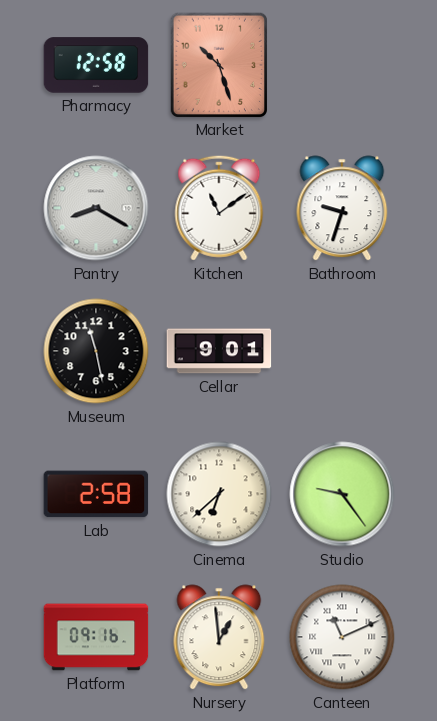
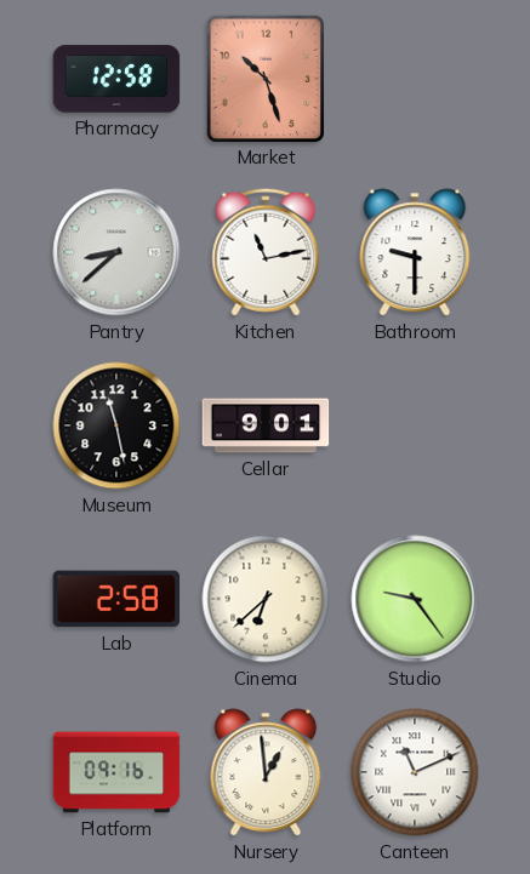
Pantry: 8:20 -> 8:38
Kitchen: 11:09 -> 11:13
Bathroom: 9:33 -> 9:30
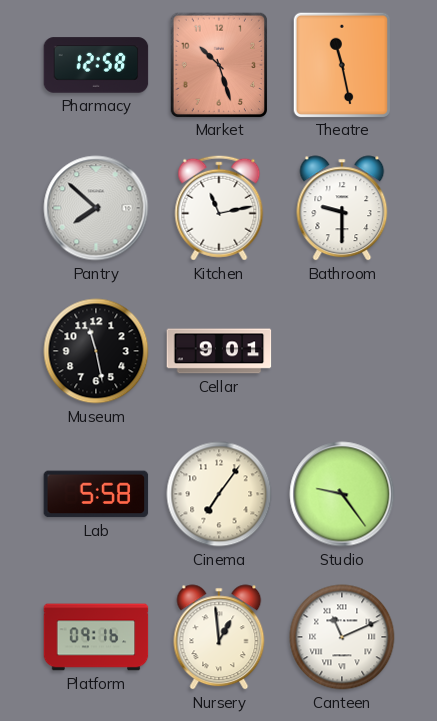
Theatre: none -> 11:28
Pantry: 8:38 -> 7:52
Lab: 2:58 -> 5:58
Cinema: 6:38 -> 7:06
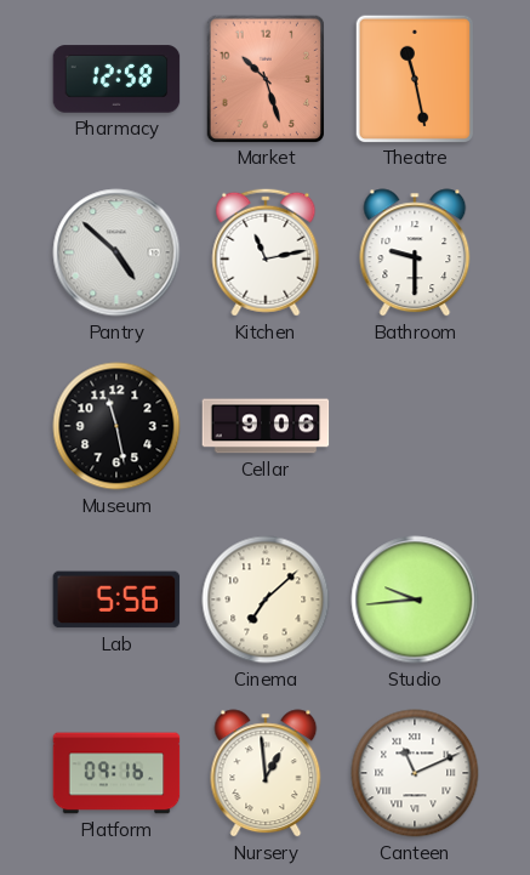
Pantry: 7:52 -> 4:52
Cellar: 9:01 -> 9:06
Lab: 5:58 -> 5:56
Cinema: 7:06 -> 7:08
Studio: 9:24 -> 9:44
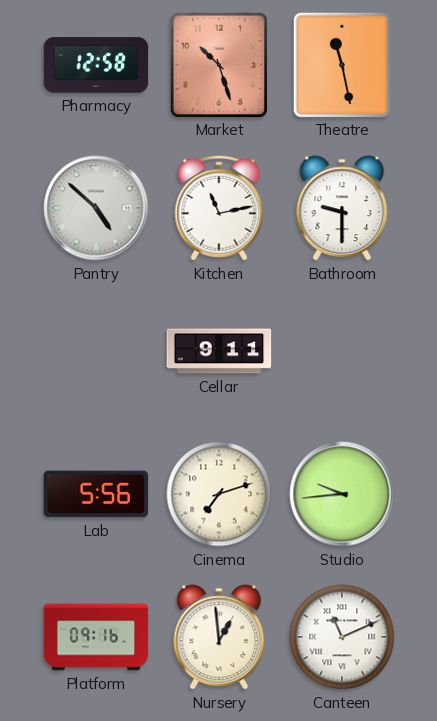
Museum: 11:28 -> none
Cellar: 9:06 -> 9:11
Cinema: 7:08 -> 7:12
